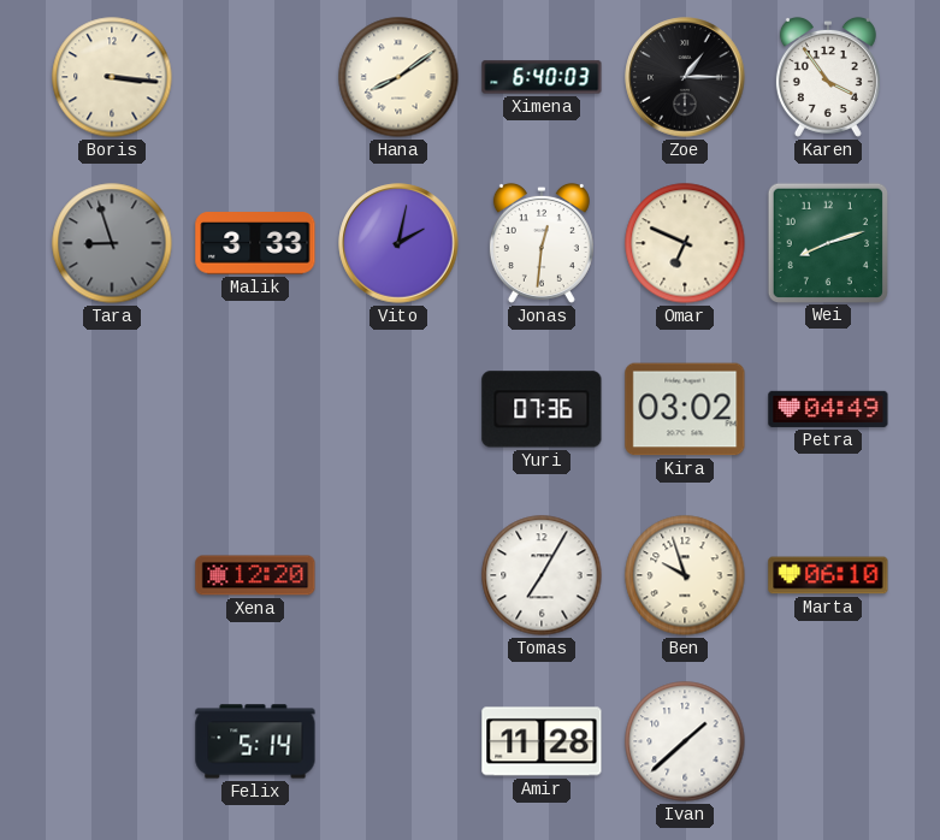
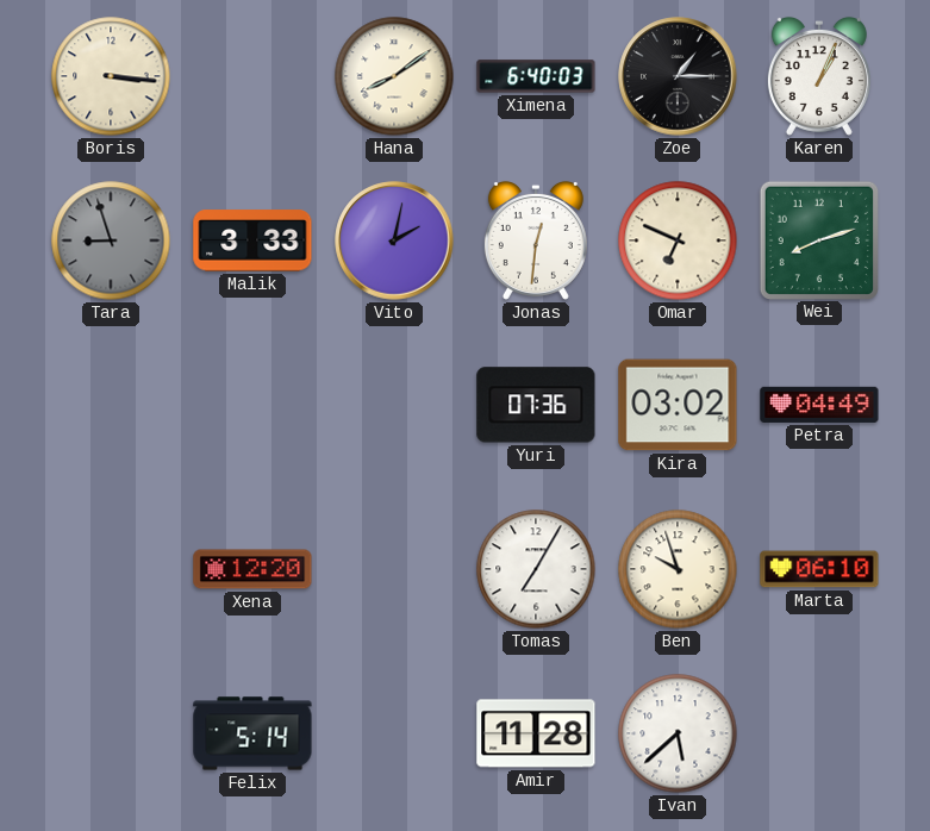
Karen: 3:54 -> 1:04
Ivan: 1:38 -> 5:38
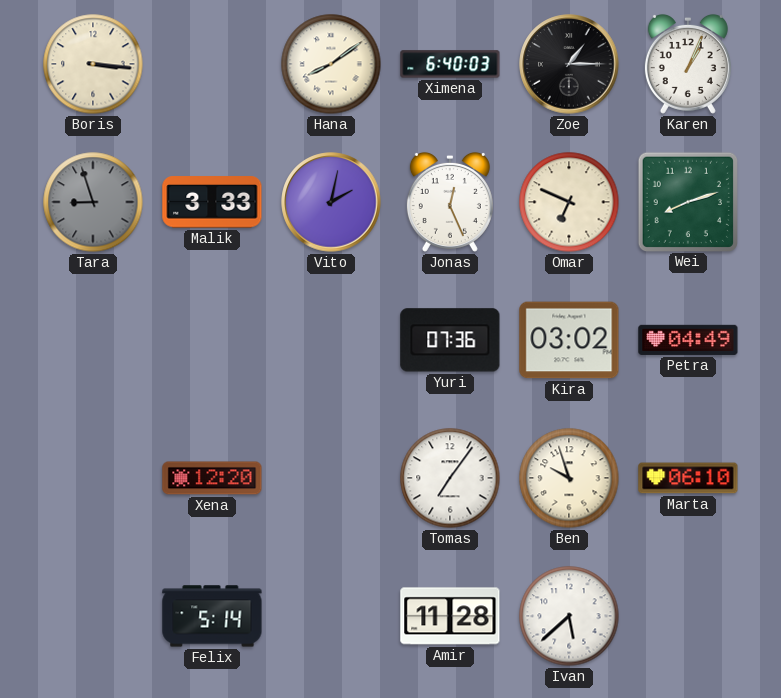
Jonas: 12:31 -> 12:26
Tomas: 7:05 -> 7:06
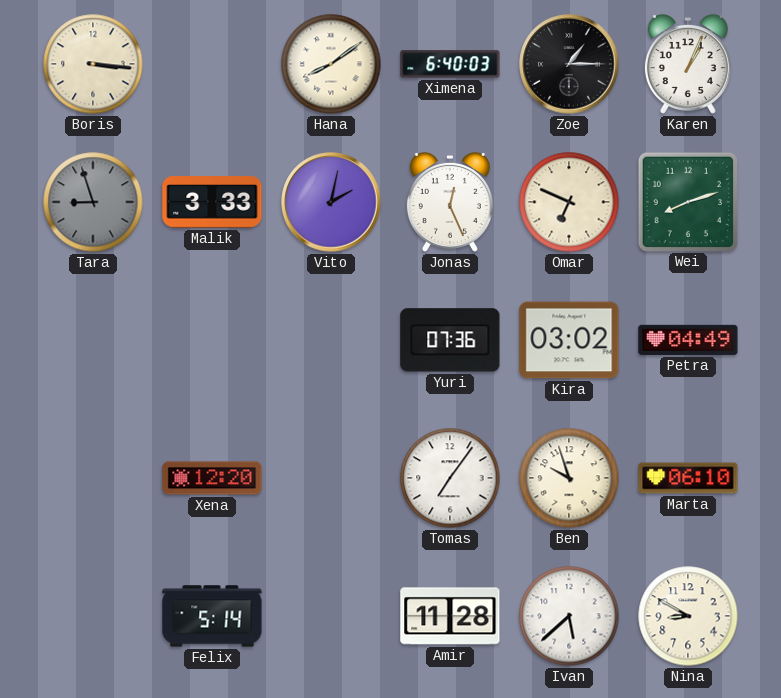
Nina: none -> 8:50
